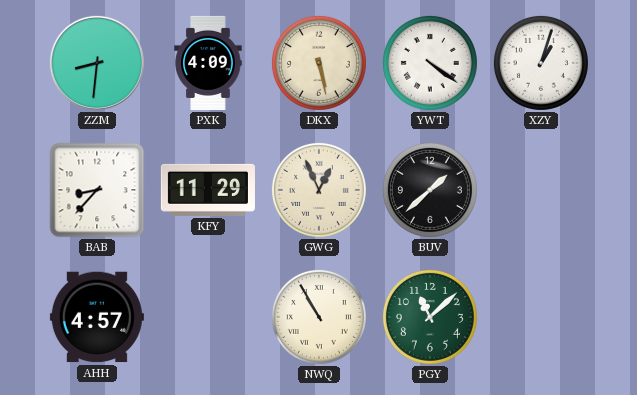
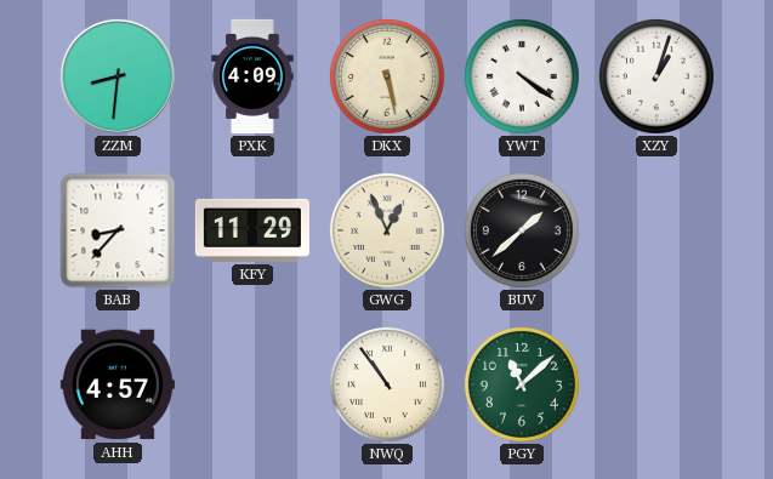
NWQ: 10:55 -> 10:54
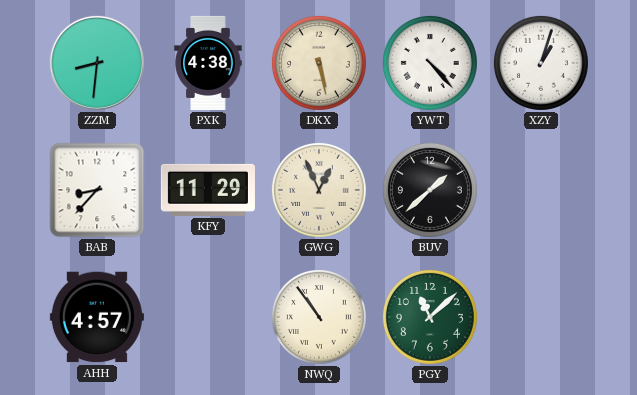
PXK: 4:09 -> 4:38
YWT: 4:21 -> 4:23
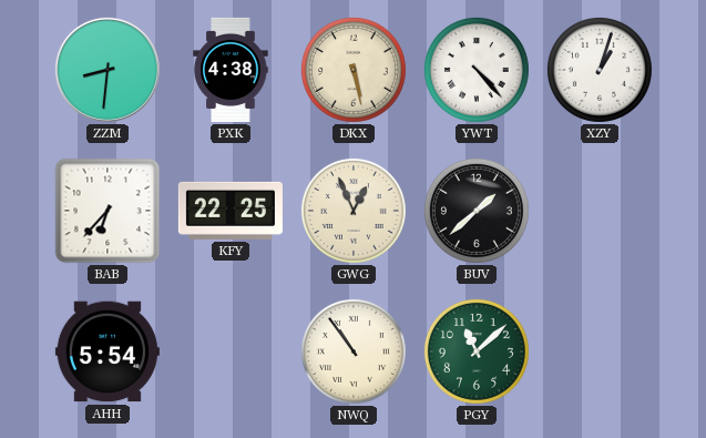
BAB: 8:37 -> 6:37
KFY: 11:29 -> 22:25
AHH: 4:57 -> 5:54
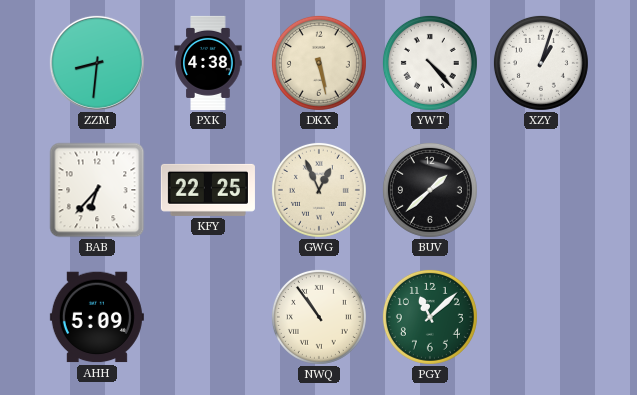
AHH: 5:54 -> 5:09
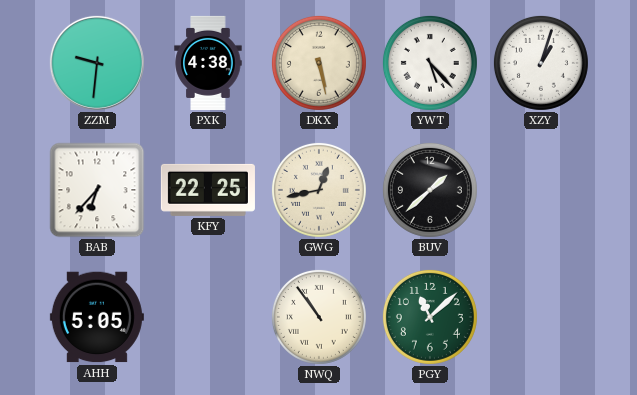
ZZM: 8:31 -> 9:31
YWT: 4:23 -> 5:23
GWG: 12:56 -> 12:43
AHH: 5:09 -> 5:05
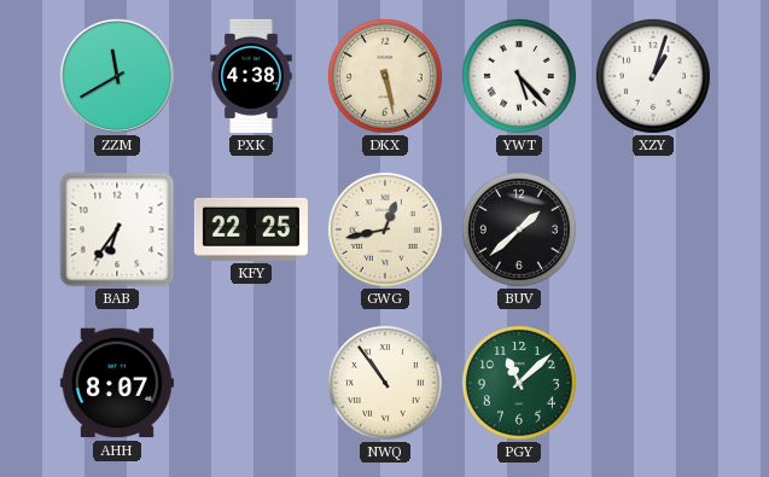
ZZM: 9:31 -> 11:40
BAB: 6:37 -> 6:36
AHH: 5:05 -> 8:07
